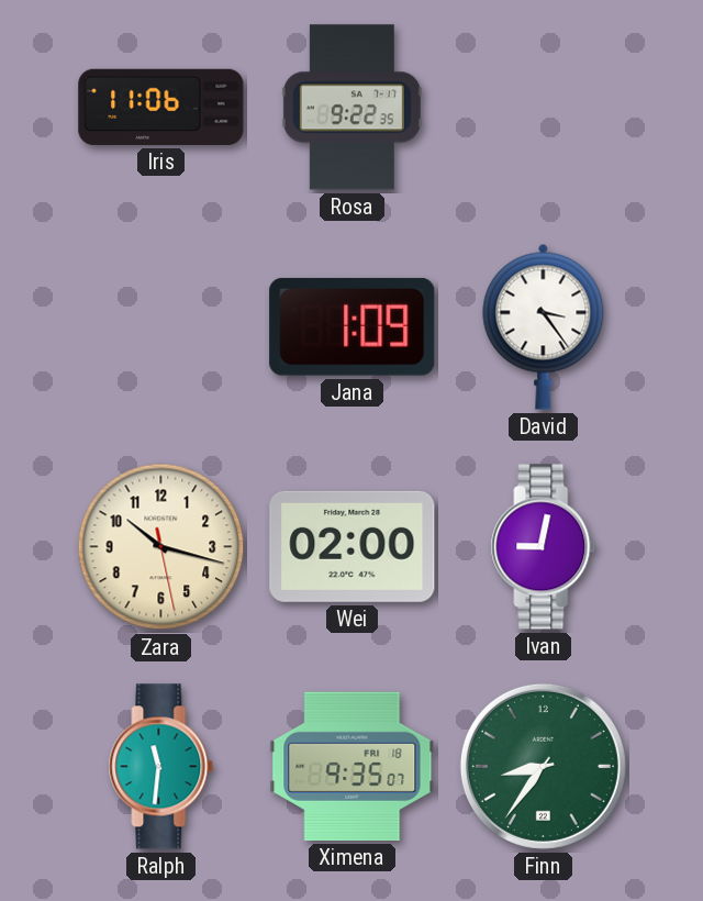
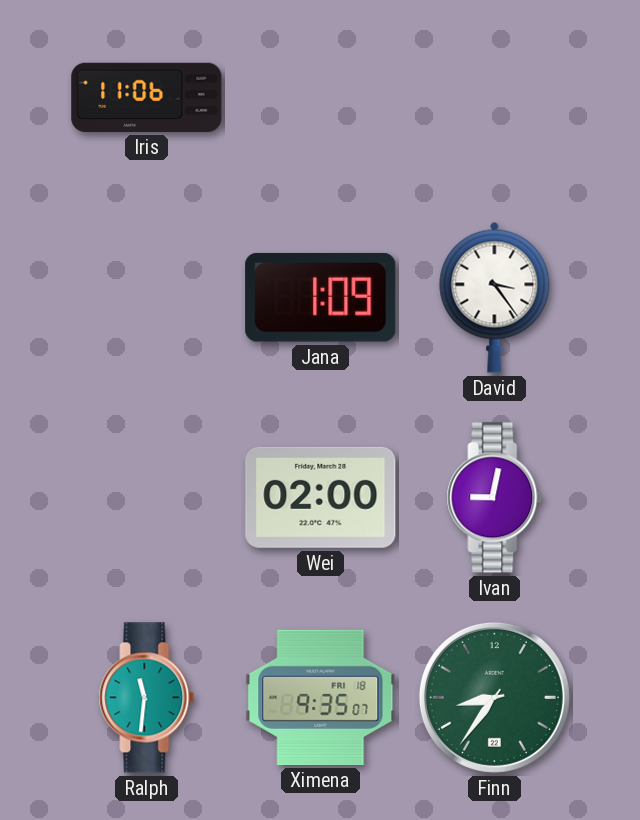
Rosa: 9:22 -> none
Zara: 10:17 -> none
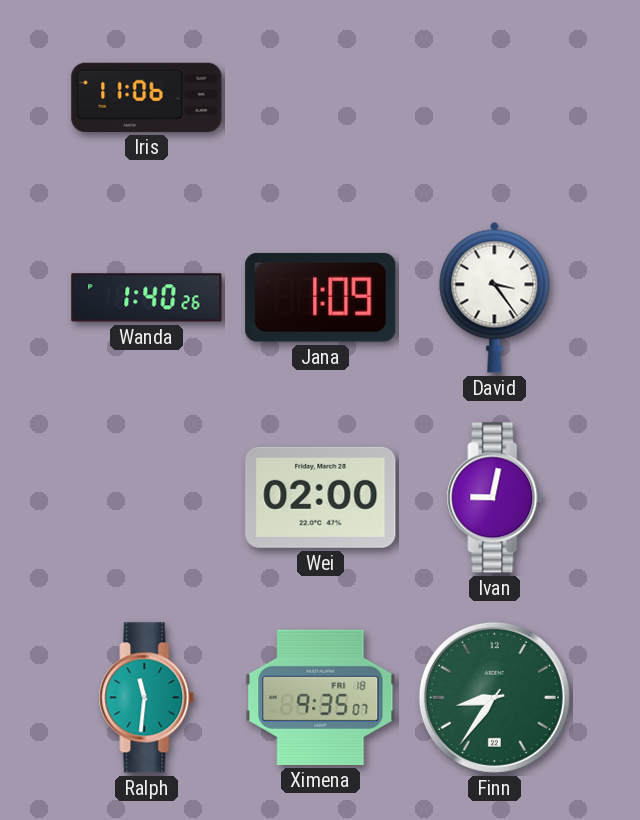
Wanda: none -> 1:40
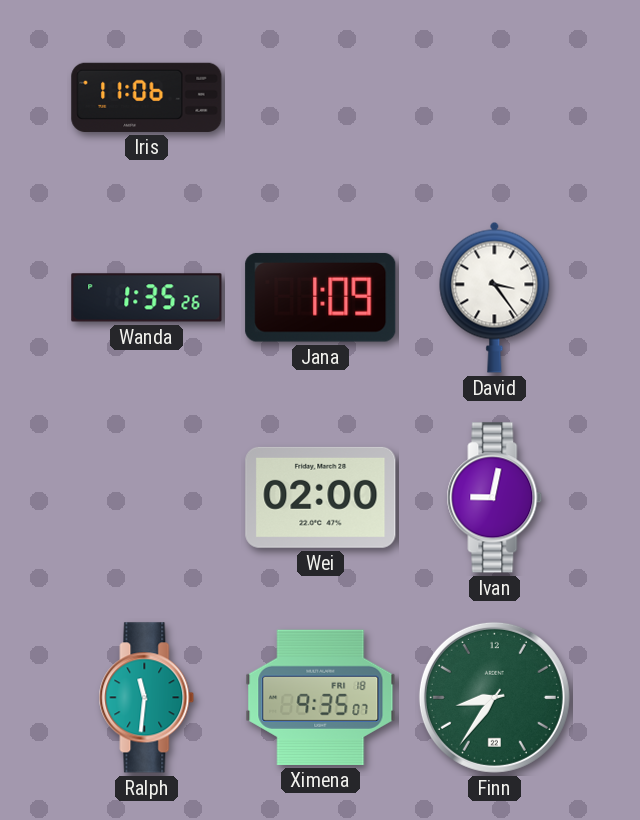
Wanda: 1:40 -> 1:35
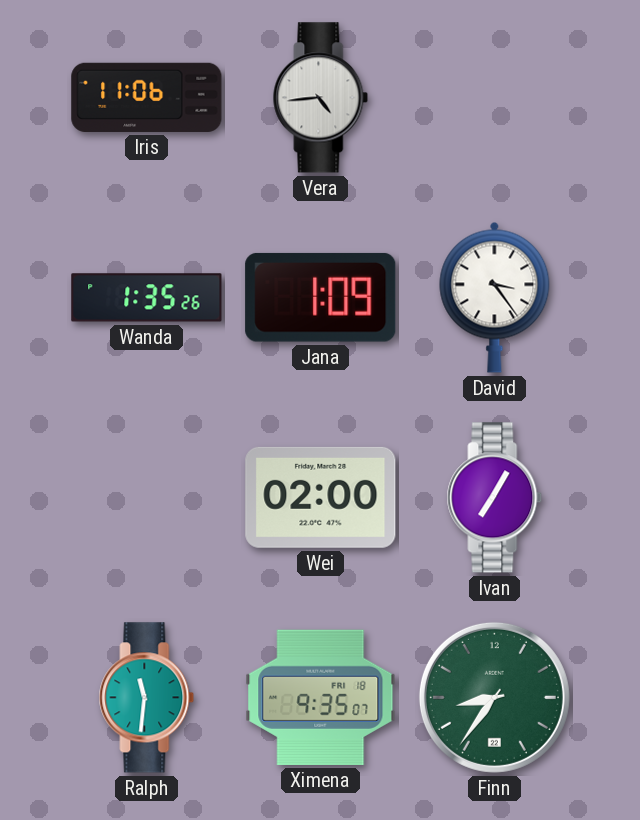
Vera: none -> 4:44
Ivan: 9:02 -> 7:05
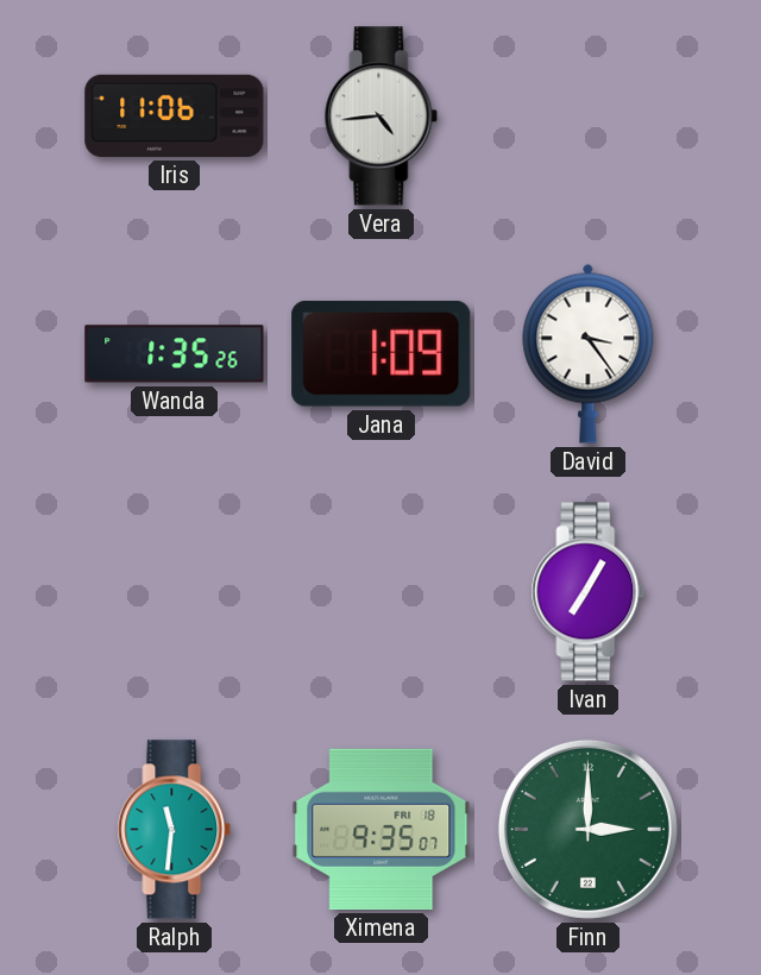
Wei: 02:00 -> none
Finn: 8:36 -> 3:00
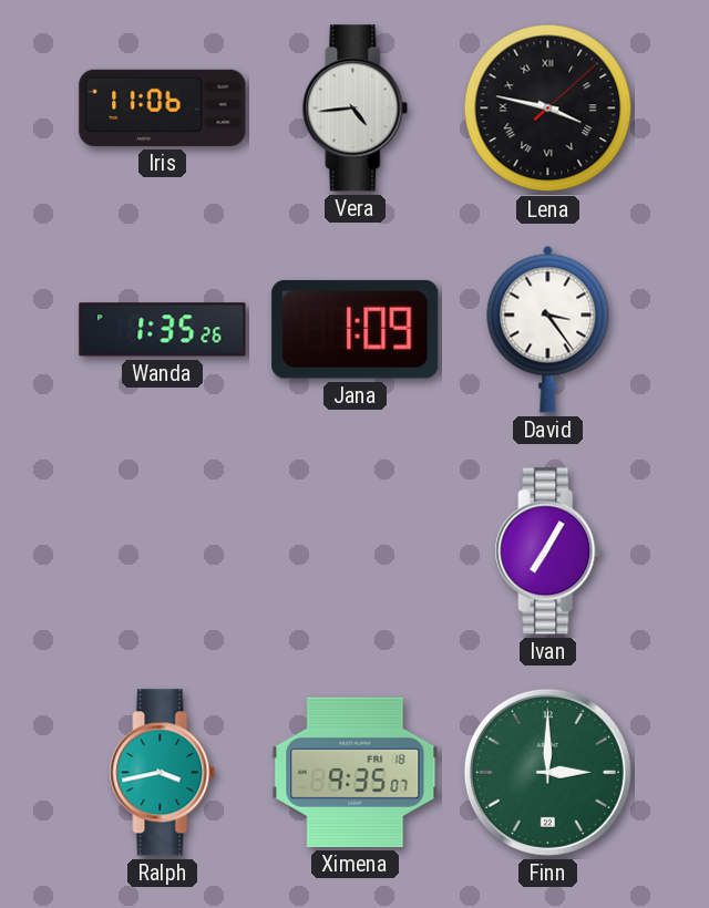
Lena: none -> 3:47
Ralph: 11:31 -> 3:43
